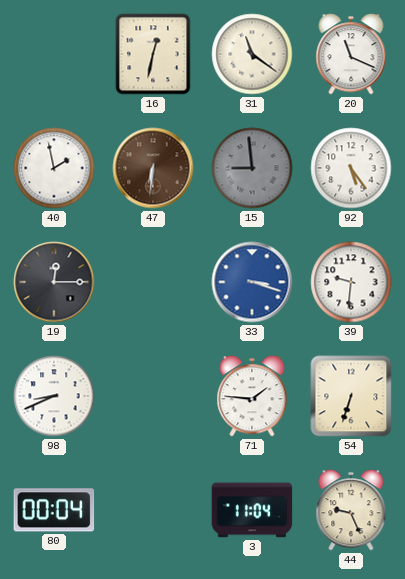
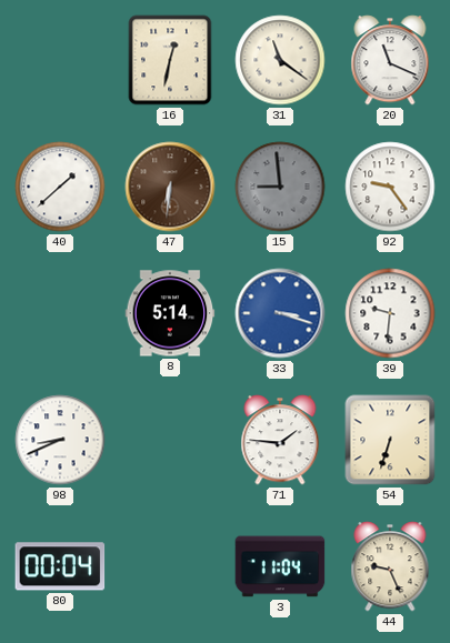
40: 1:58 -> 1:38
92: 5:24 -> 9:24
19: 12:15 -> none
8: none -> 5:14
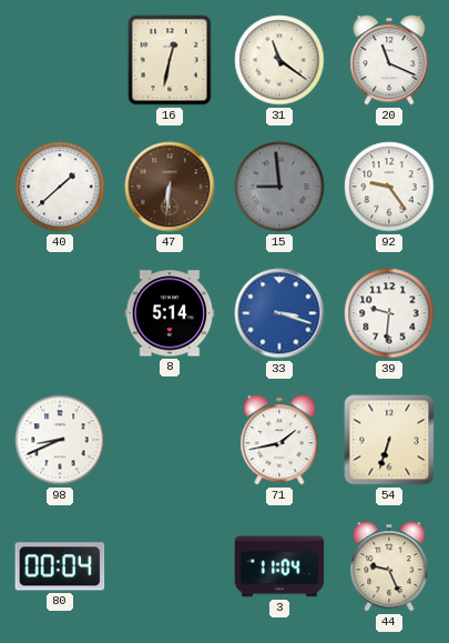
71: 1:46 -> 1:43
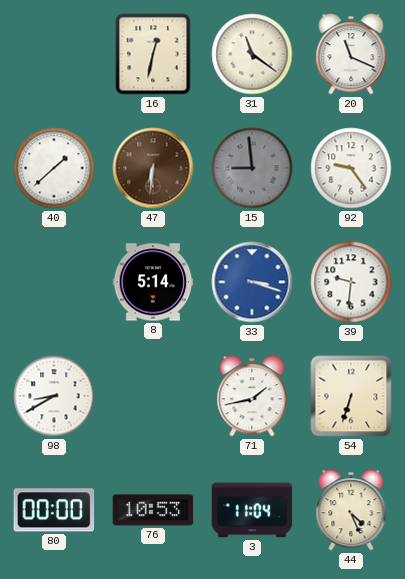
98: 8:41 -> 8:40
80: 00:04 -> 00:00
76: none -> 10:53
44: 9:26 -> 4:26
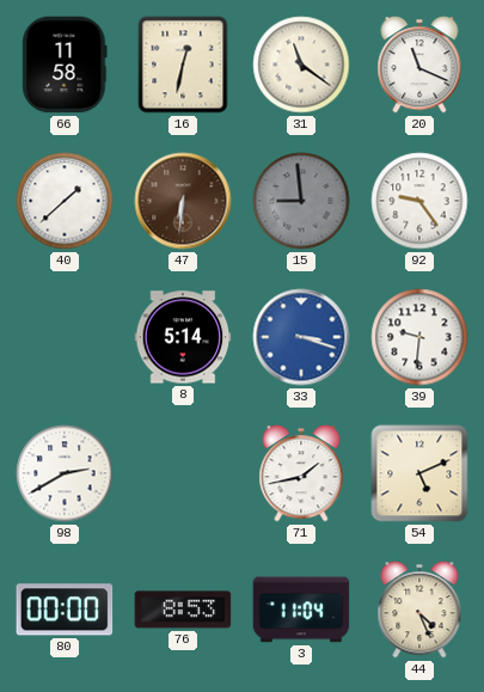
66: none -> 11:58
98: 8:40 -> 2:40
54: 6:33 -> 5:11
76: 10:53 -> 8:53
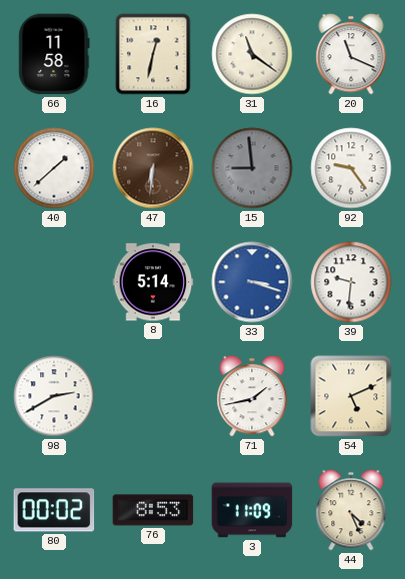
80: 00:00 -> 00:02
3: 11:04 -> 11:09
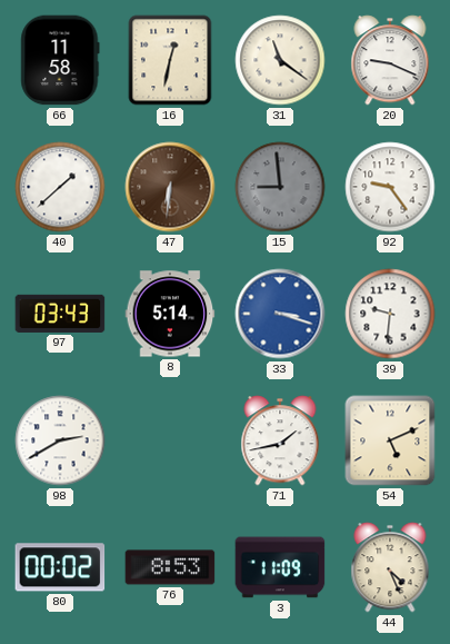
20: 11:19 -> 9:19
97: none -> 03:43
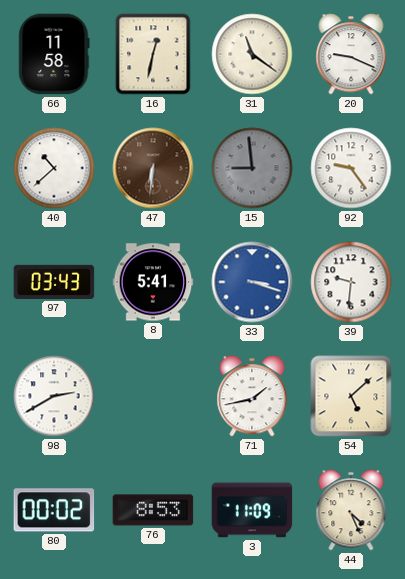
40: 1:38 -> 10:38
8: 5:14 -> 5:41
54: 5:11 -> 5:08
